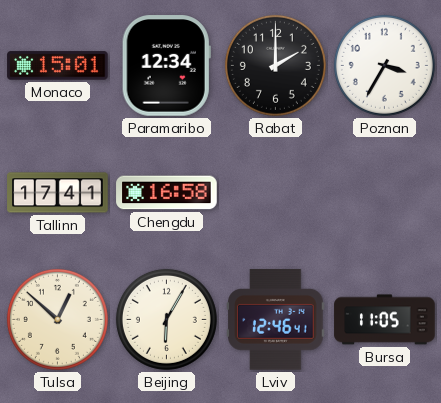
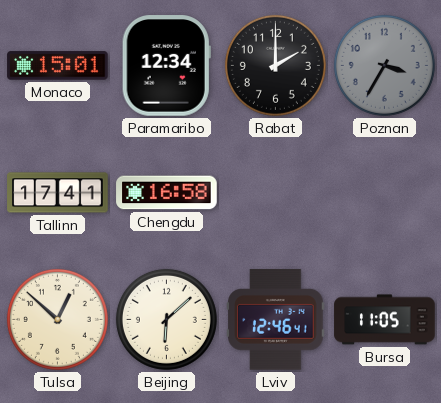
Poznan dial: white -> grey
Beijing: 6:05 -> 6:08
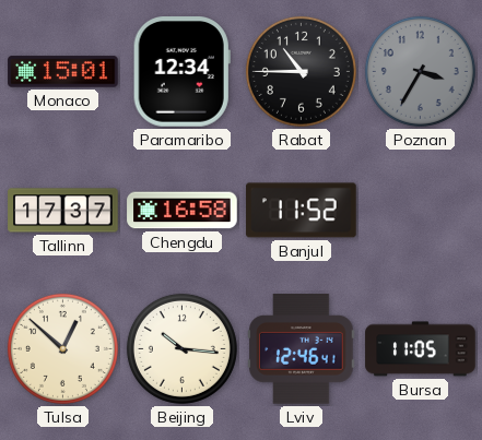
Rabat: 2:00 -> 10:45
Tallinn: 17:41 -> 17:37
Banjul: none -> 11:52
Beijing: 6:08 -> 10:16
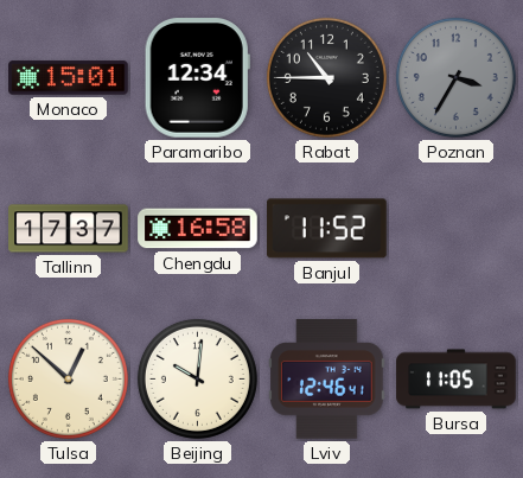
Beijing: 10:16 -> 10:01
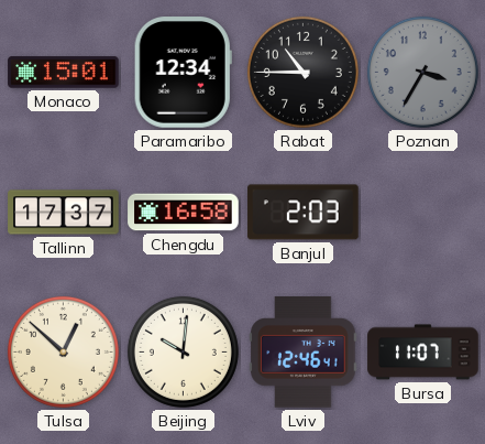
Banjul: 11:52 -> 2:03
Bursa: 11:05 -> 11:07
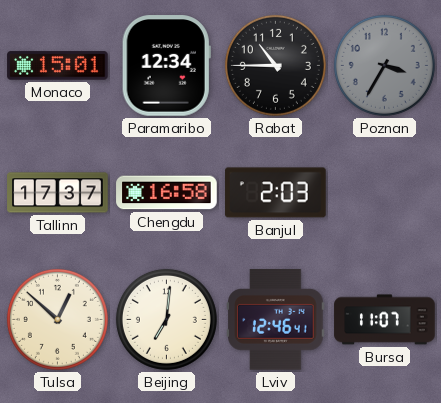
Beijing: 10:01 -> 7:01
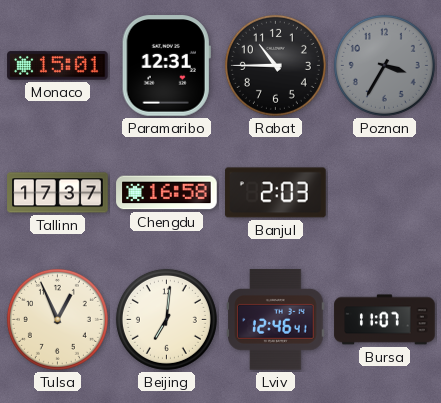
Paramaribo: 12:34 -> 12:31
Tulsa: 12:52 -> 12:56
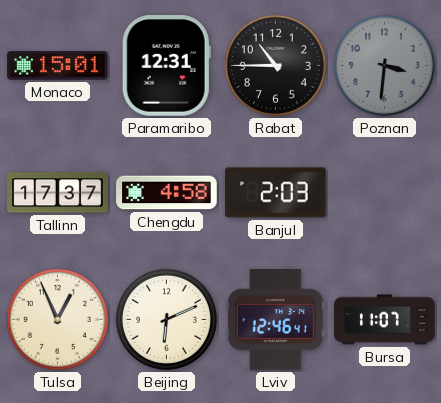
Poznan: 3:35 -> 3:31
Chengdu: 16:58 -> 4:58
Beijing: 7:01 -> 6:11
